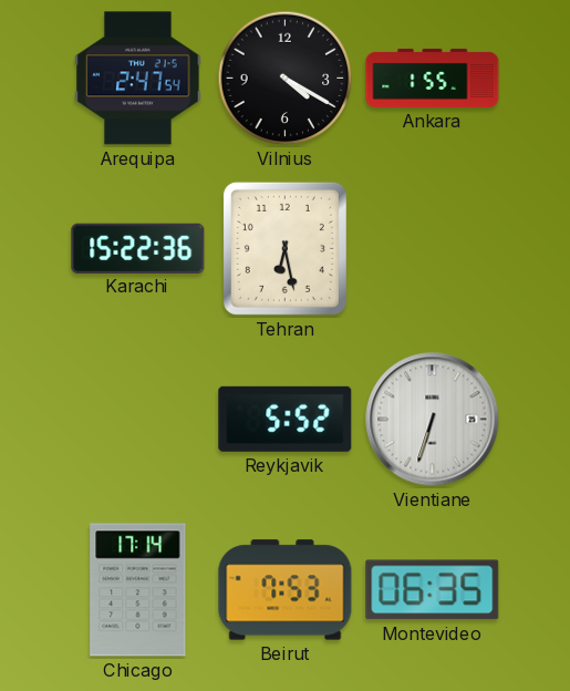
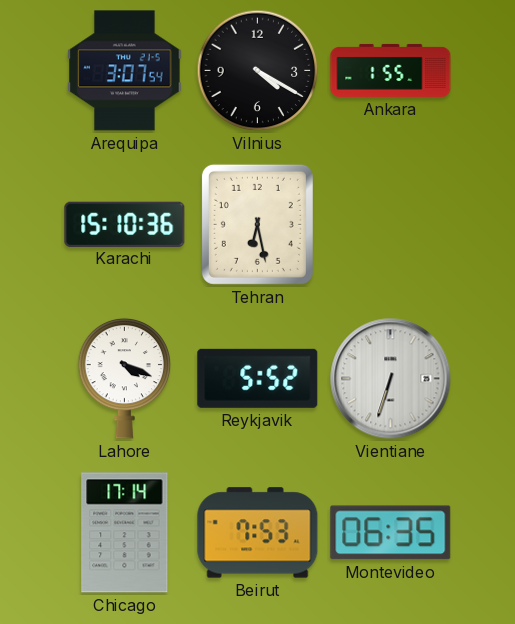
Arequipa: 2:47 -> 3:07
Karachi: 15:22 -> 15:10
Lahore: none -> 4:19
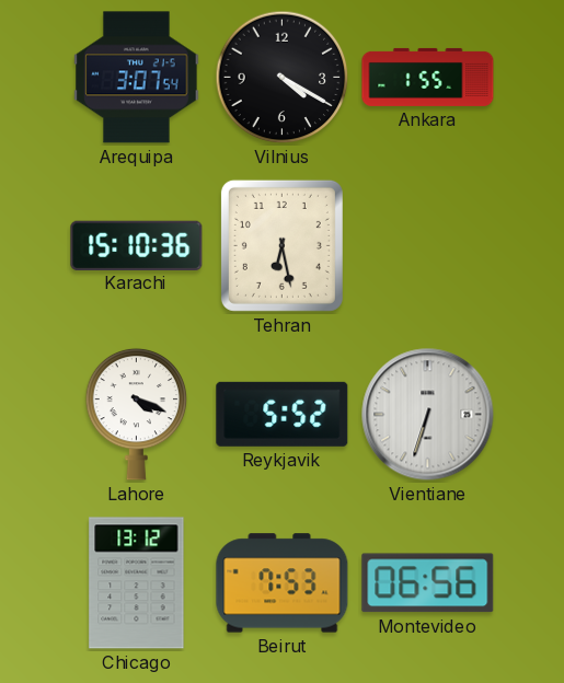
Chicago: 17:14 -> 13:12
Montevideo: 06:35 -> 06:56
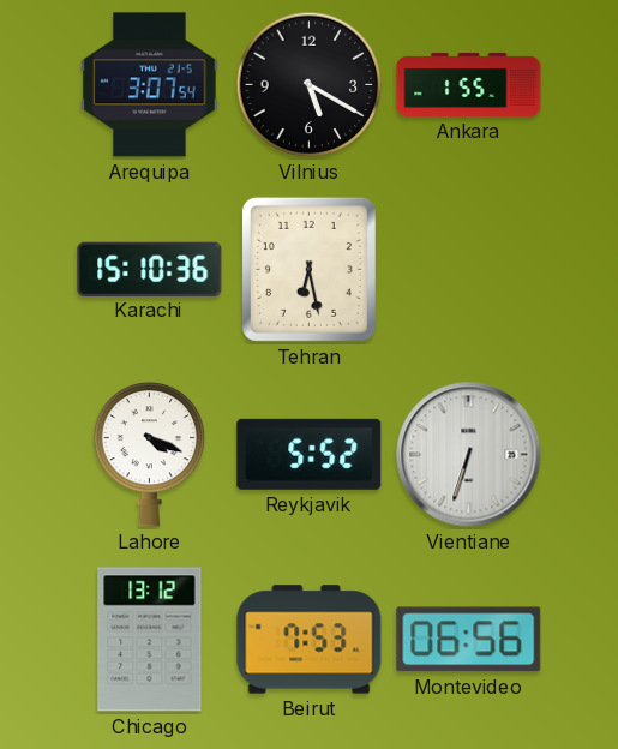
Vilnius: 4:20 -> 5:20
